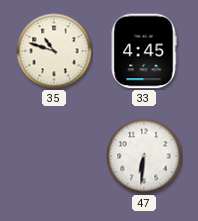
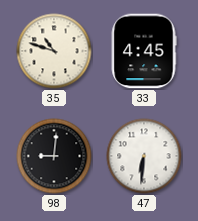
98: none -> 9:01
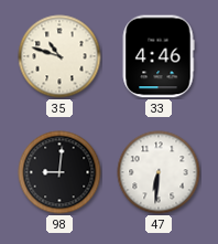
33: 4:45 -> 4:46
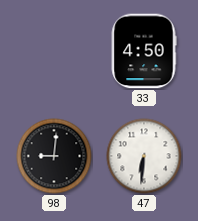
35: 10:48 -> none
33: 4:46 -> 4:50
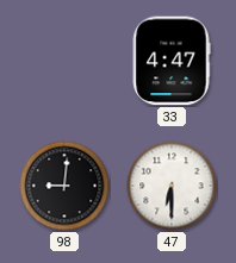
33: 4:50 -> 4:47
47: 6:31 -> 6:30
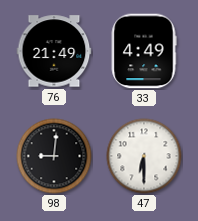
76: none -> 21:49
33: 4:47 -> 4:49
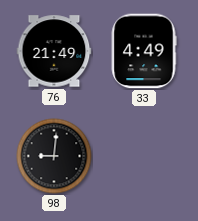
47: 6:30 -> none
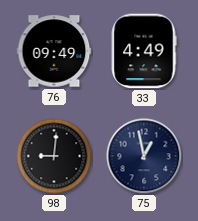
76: 21:49 -> 09:49
75: none -> 12:58
